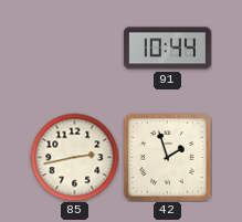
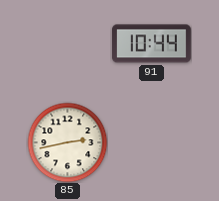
42: 1:57 -> none
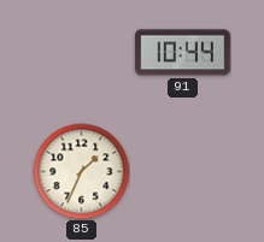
85: 2:43 -> 1:34
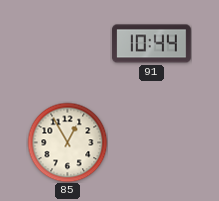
85: 1:34 -> 12:55
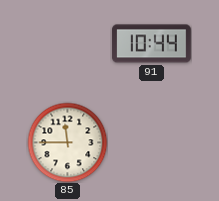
85: 12:55 -> 11:45
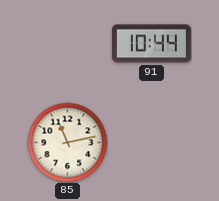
85: 11:45 -> 11:13
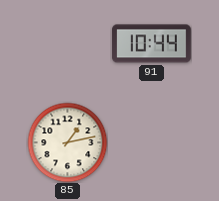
85: 11:13 -> 1:13
